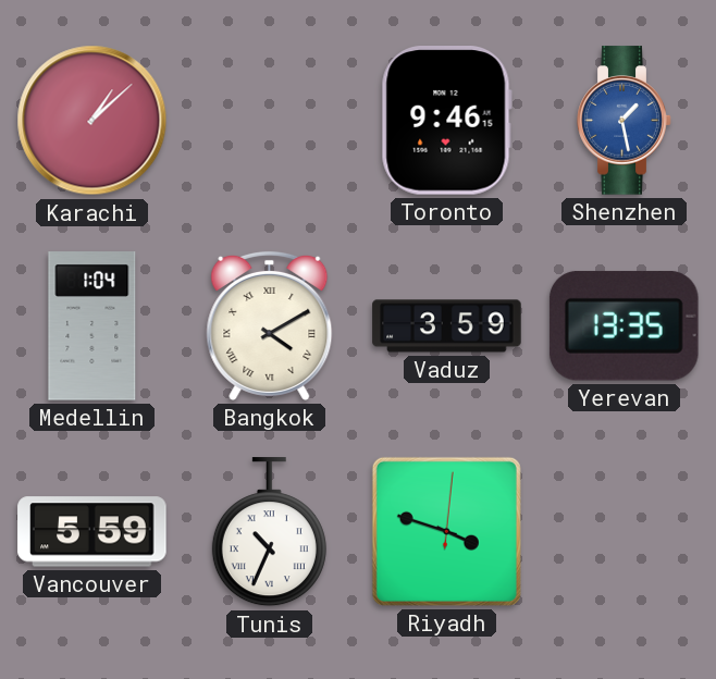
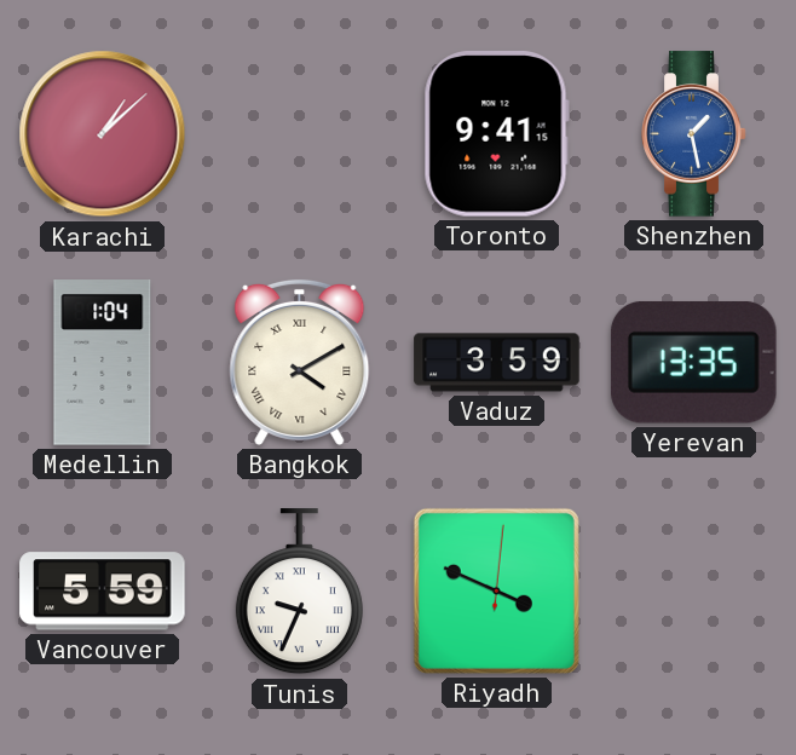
Toronto: 9:46 -> 9:41
Tunis: 10:34 -> 9:34
Riyadh: 3:48 -> 3:49
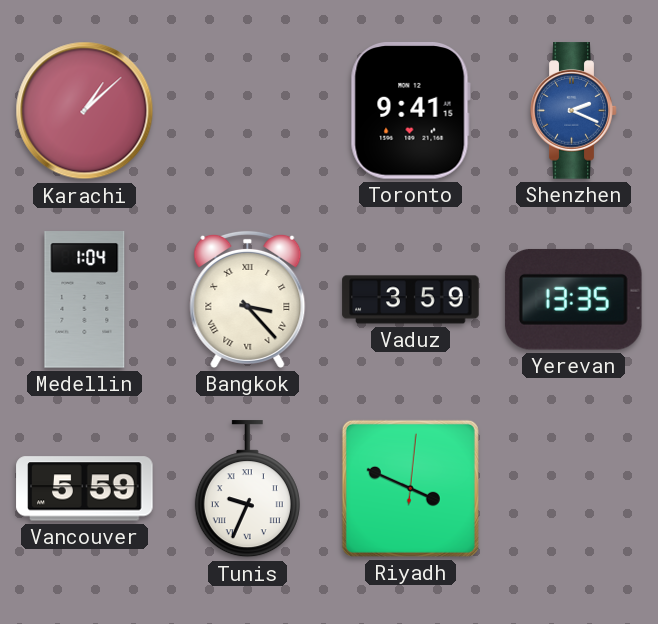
Shenzhen: 1:28 -> 2:19
Bangkok: 4:10 -> 3:23
